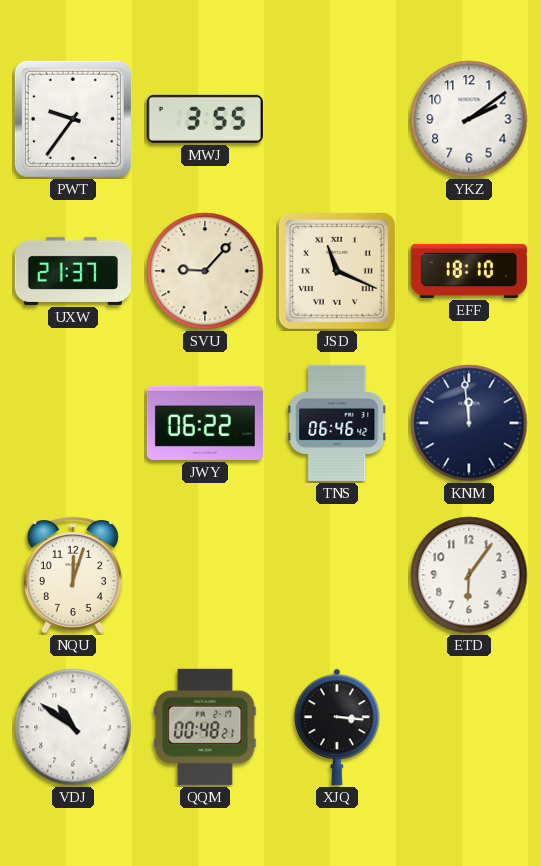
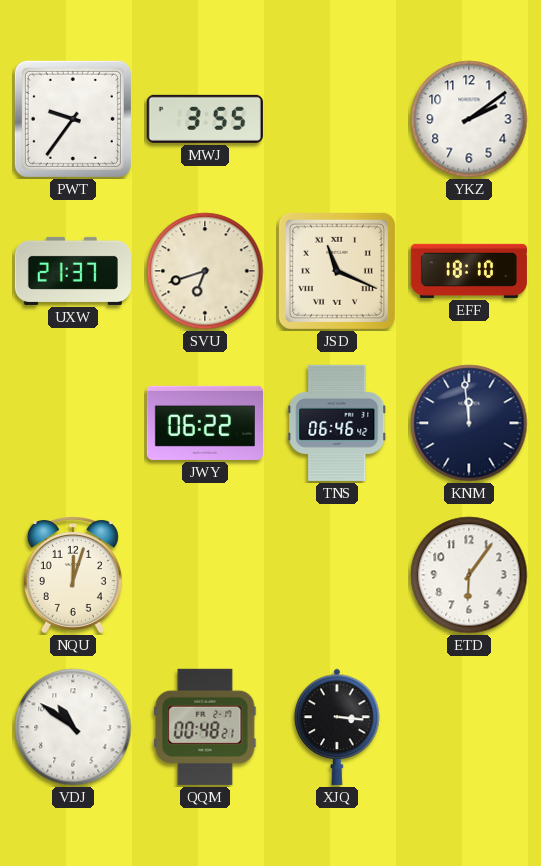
SVU: 9:07 -> 6:42
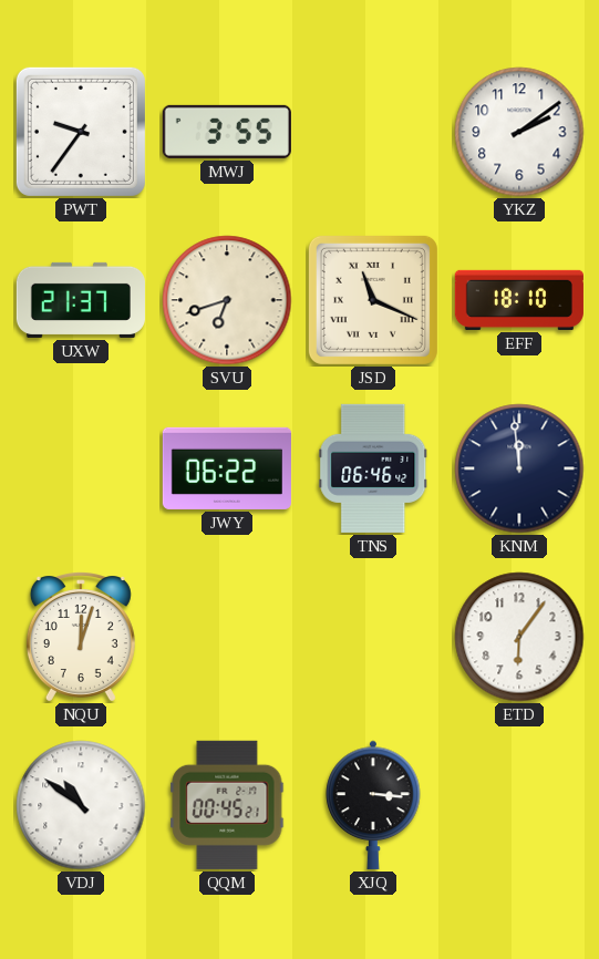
QQM: 00:48 -> 00:45
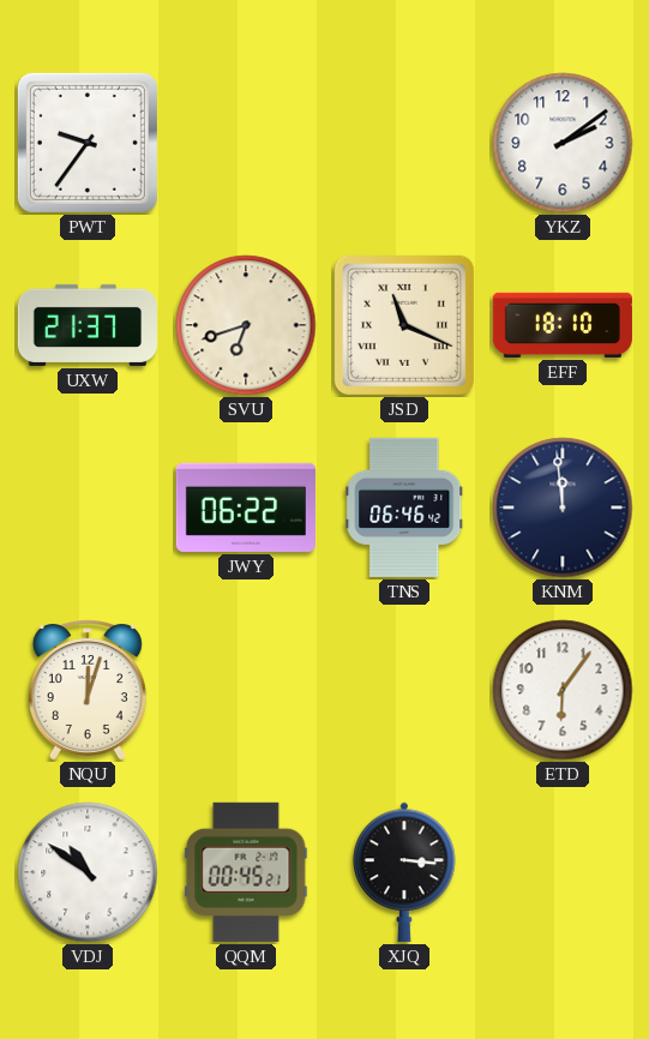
MWJ: 3:55 -> none
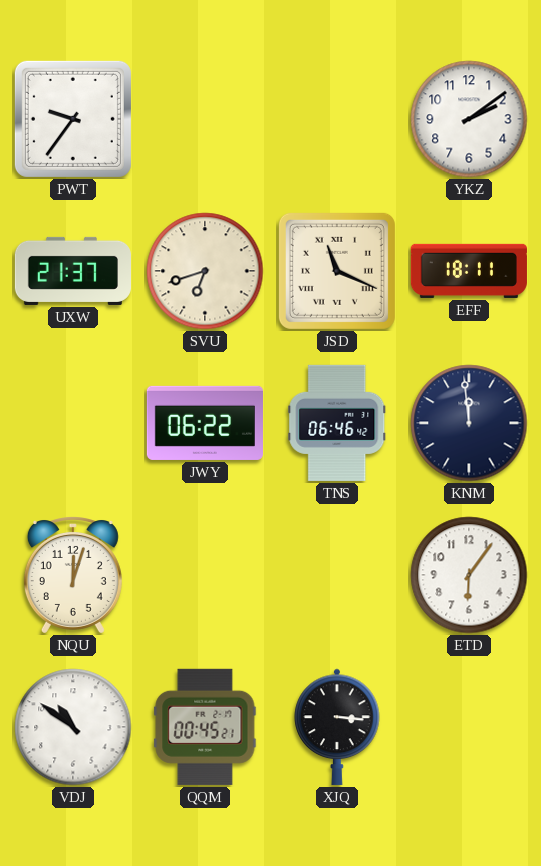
EFF: 18:10 -> 18:11
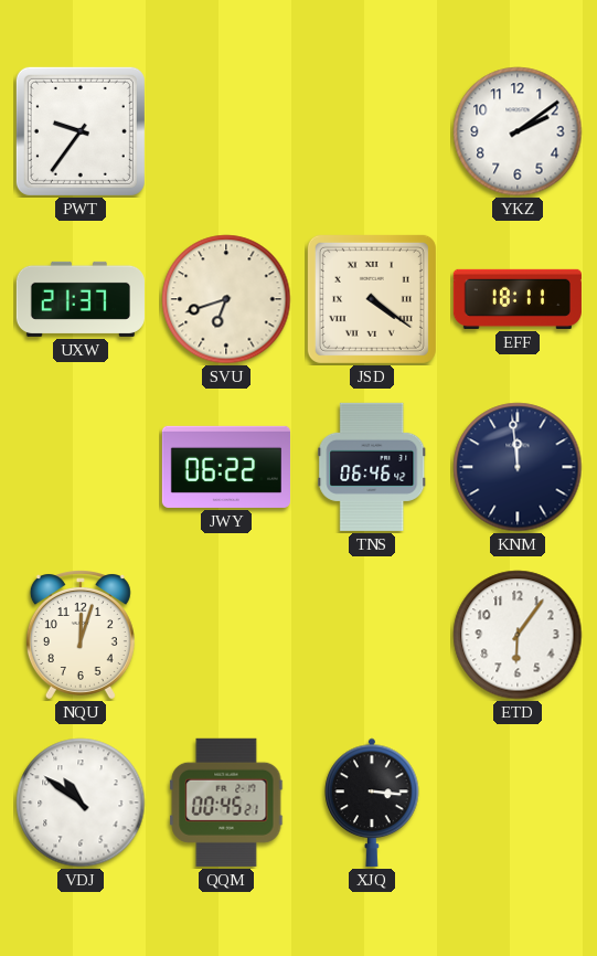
JSD: 11:19 -> 4:21
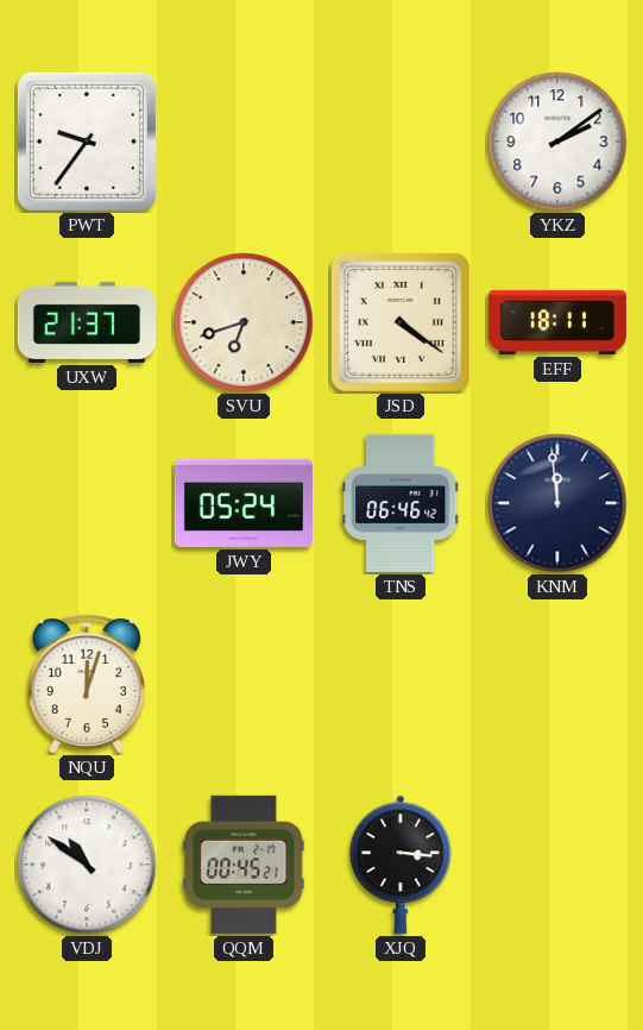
JWY: 06:22 -> 05:24
ETD: 6:06 -> none
